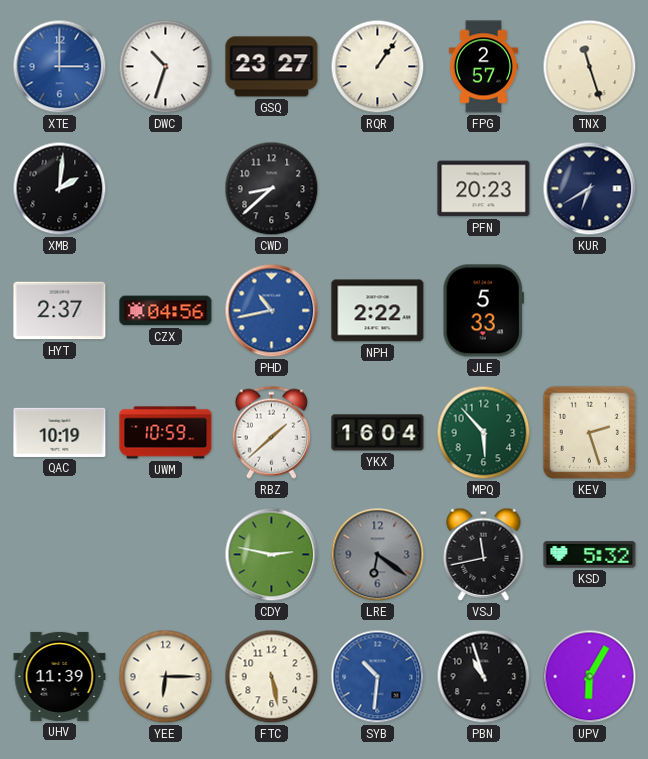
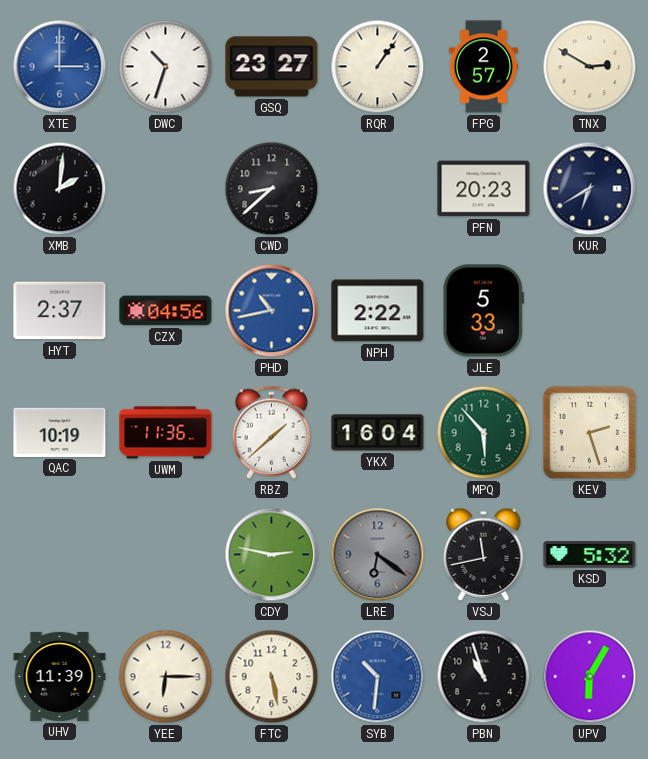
TNX: 11:27 -> 2:50
UWM: 10:59 -> 11:36
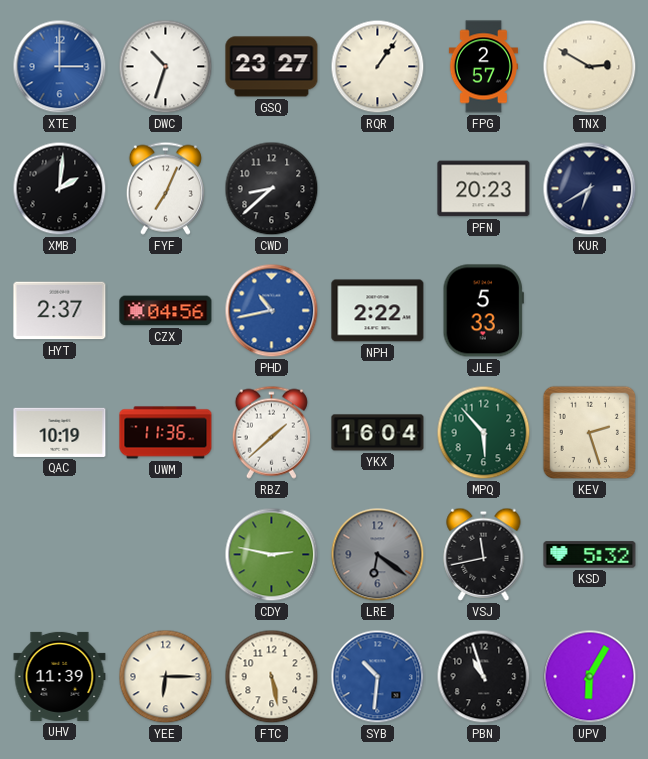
FYF: none -> 7:04
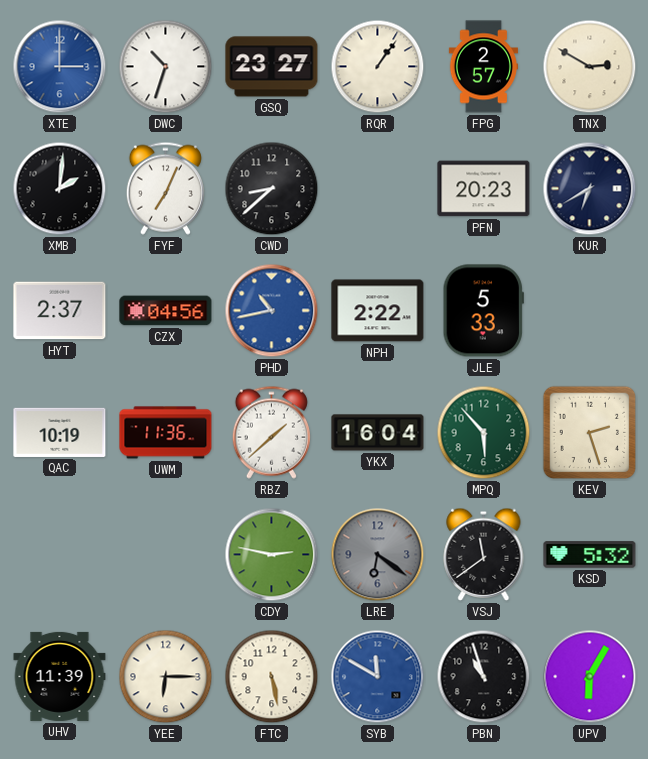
VSJ: 11:43 -> 11:39
SYB: 10:31 -> 11:50
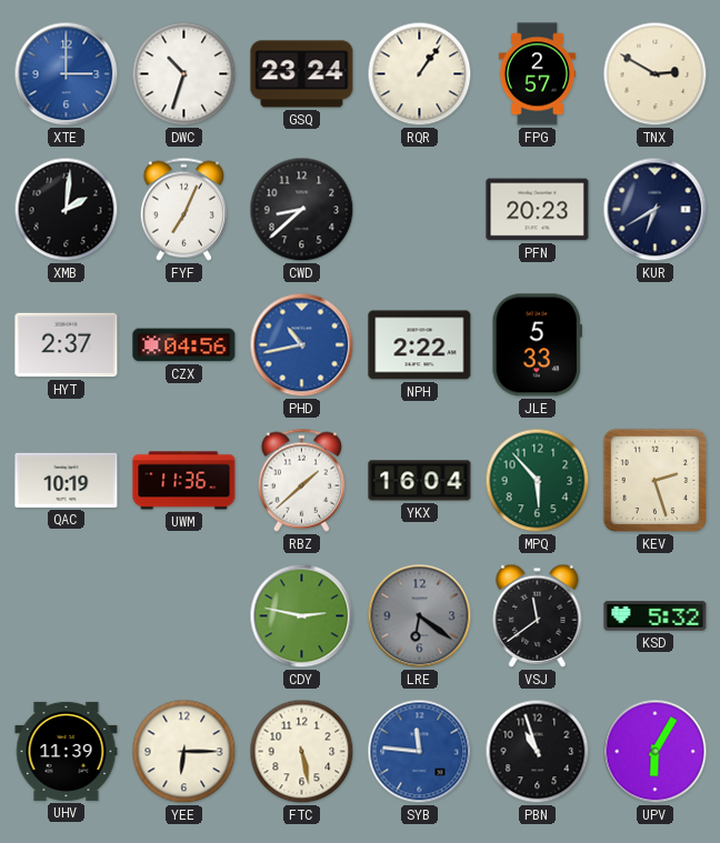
GSQ: 23:27 -> 23:24
SYB: 11:50 -> 11:46
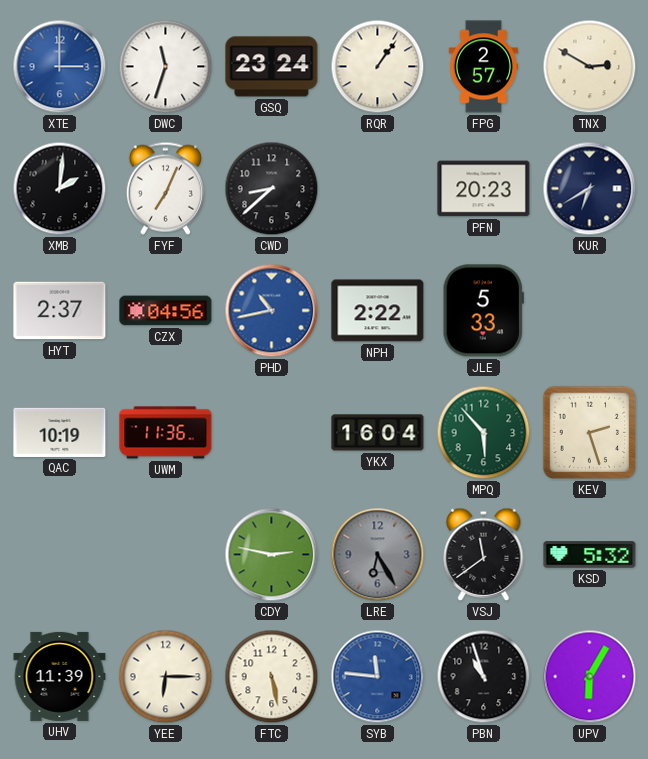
DWC: 10:33 -> 11:33
RBZ: 1:38 -> none
LRE: 6:21 -> 6:25
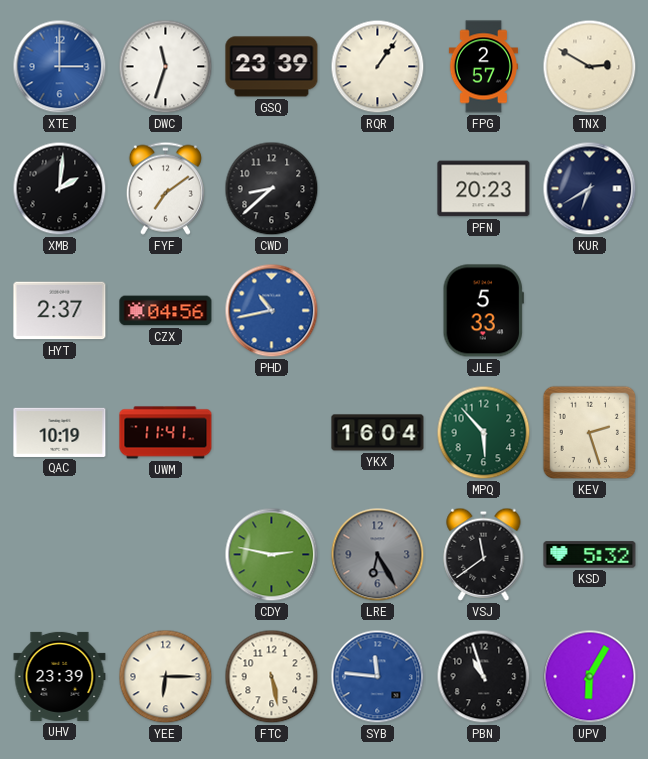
GSQ: 23:24 -> 23:39
FYF: 7:04 -> 7:09
NPH: 2:22 -> none
UWM: 11:36 -> 11:41
UHV: 11:39 -> 23:39
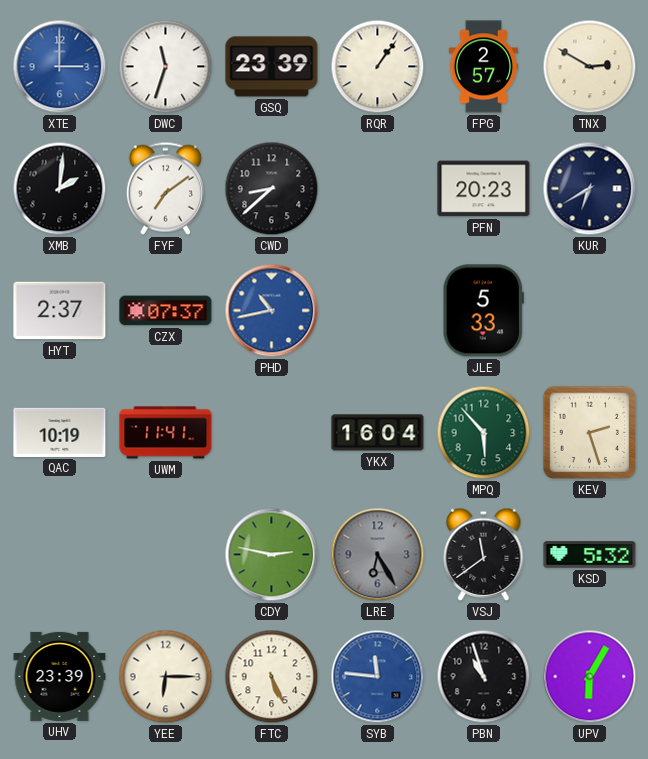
CZX: 04:56 -> 07:37
FTC: 5:28 -> 5:26
